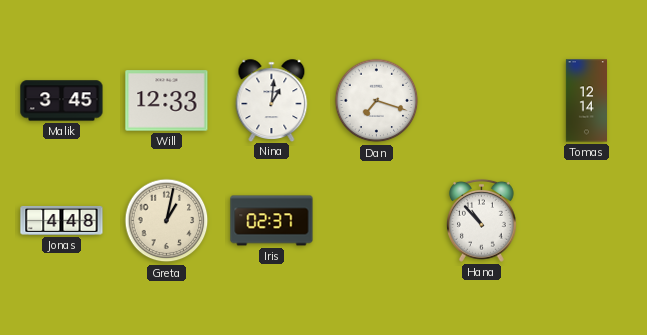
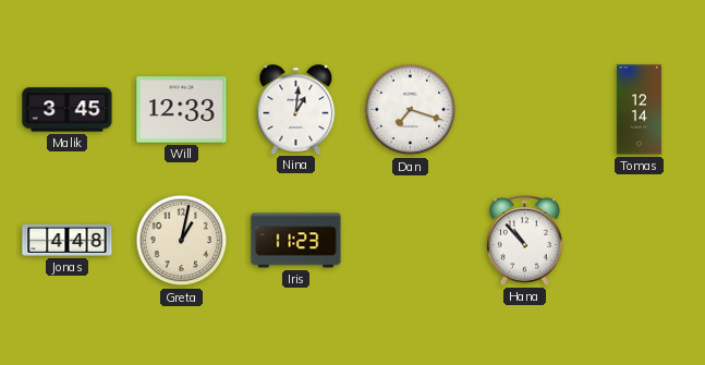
Iris: 02:37 -> 11:23
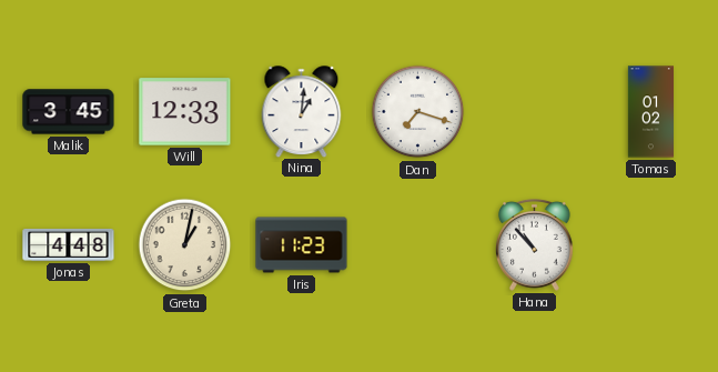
Tomas: 12:14 -> 01:02
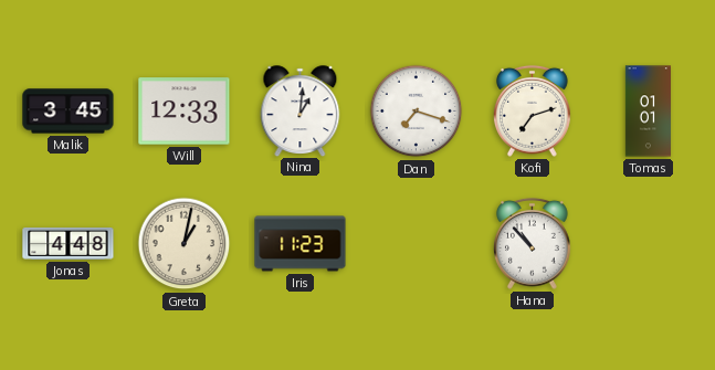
Kofi: none -> 7:12
Tomas: 01:02 -> 01:01
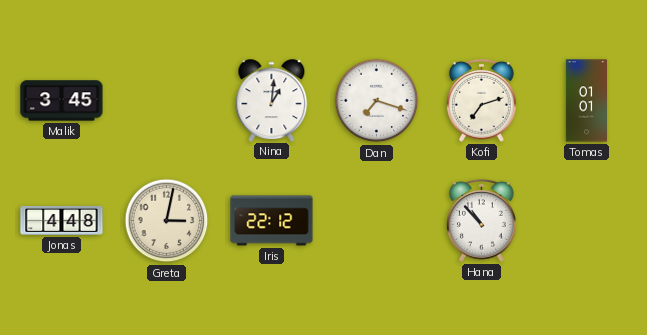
Will: 12:33 -> none
Greta: 1:02 -> 3:02
Iris: 11:23 -> 22:12
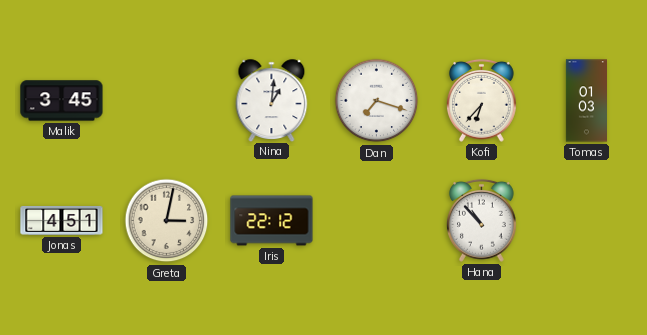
Kofi: 7:12 -> 6:37
Tomas: 01:01 -> 01:03
Jonas: 4:48 -> 4:51
